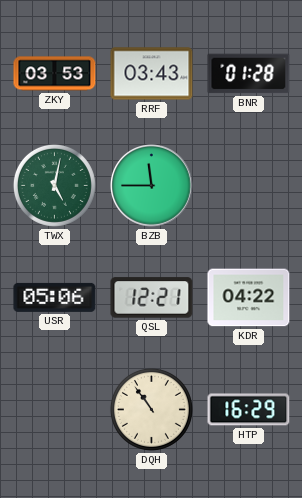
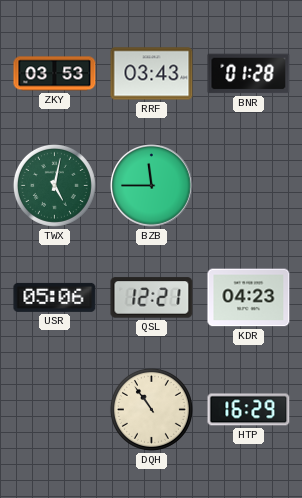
KDR: 04:22 -> 04:23
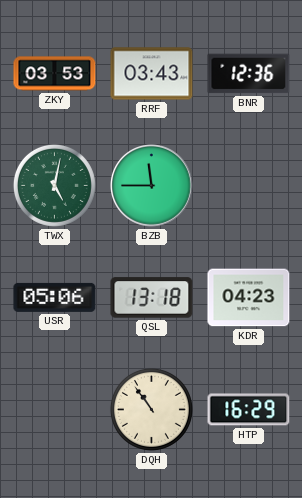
BNR: 01:28 -> 12:36
QSL: 12:21 -> 13:18
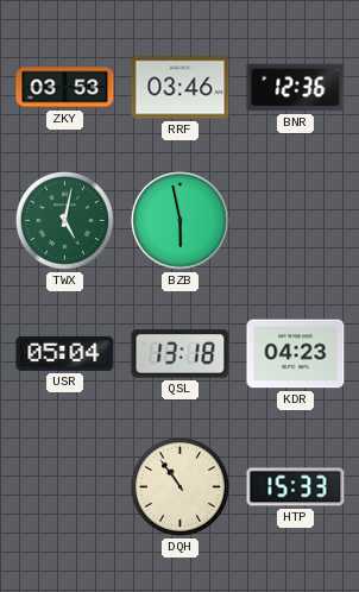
RRF: 03:43 -> 03:46
BZB: 11:45 -> 5:58
USR: 05:06 -> 05:04
HTP: 16:29 -> 15:33
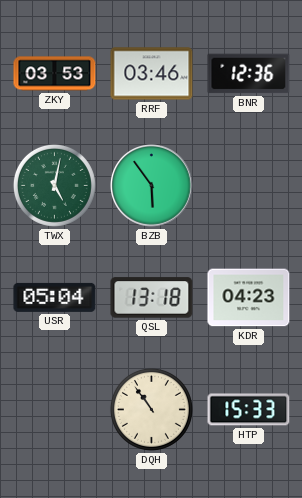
BZB: 5:58 -> 5:54
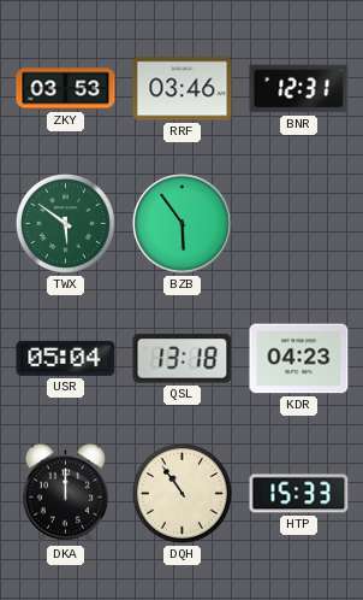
BNR: 12:36 -> 12:31
TWX: 5:02 -> 5:51
DKA: none -> 12:00
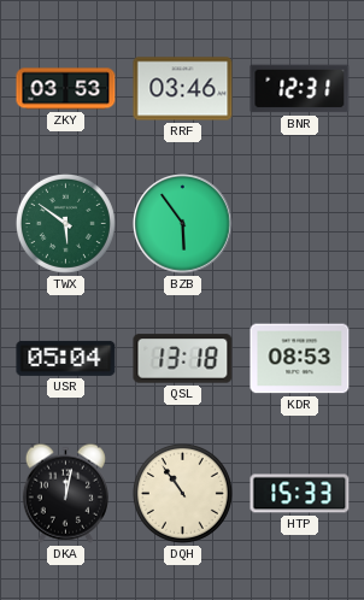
KDR: 04:23 -> 08:53
DKA: 12:00 -> 12:02
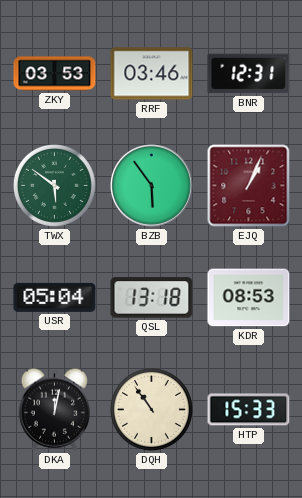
EJQ: none -> 1:04
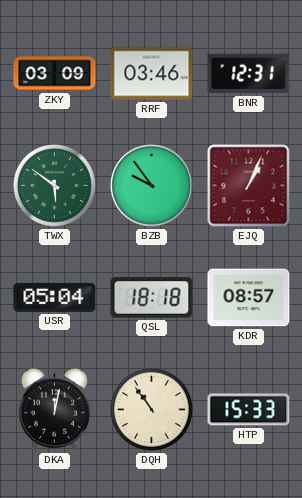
ZKY: 03:53 -> 03:09
BZB: 5:54 -> 9:54
QSL: 13:18 -> 18:18
KDR: 08:53 -> 08:57
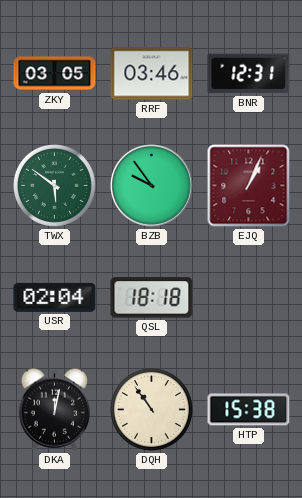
ZKY: 03:09 -> 03:05
USR: 05:04 -> 02:04
KDR: 08:57 -> none
HTP: 15:33 -> 15:38
